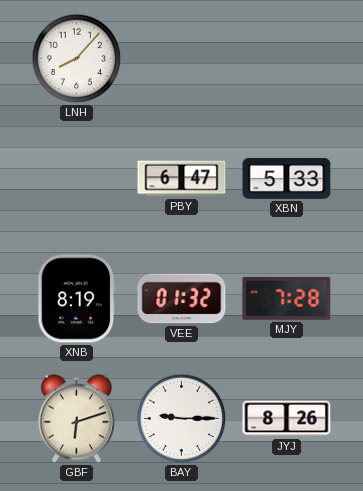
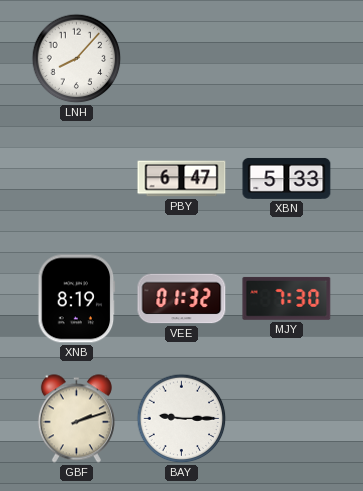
MJY: 7:28 -> 7:30
GBF: 6:12 -> 2:12
JYJ: 8:26 -> none
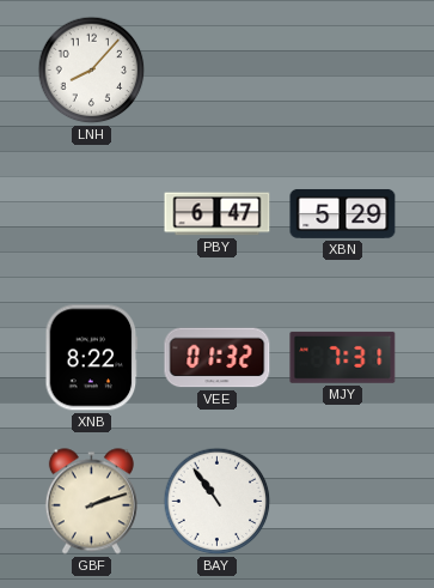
XBN: 5:33 -> 5:29
XNB: 8:19 -> 8:22
MJY: 7:30 -> 7:31
BAY: 9:15 -> 10:54
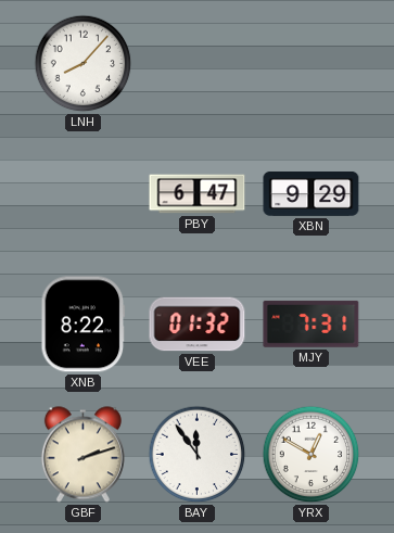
XBN: 5:29 -> 9:29
BAY: 10:54 -> 11:54
YRX: none -> 12:50
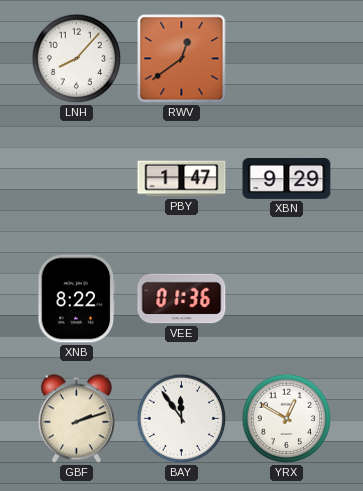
RWV: none -> 12:39
PBY: 6:47 -> 1:47
VEE: 01:32 -> 01:36
MJY: 7:31 -> none
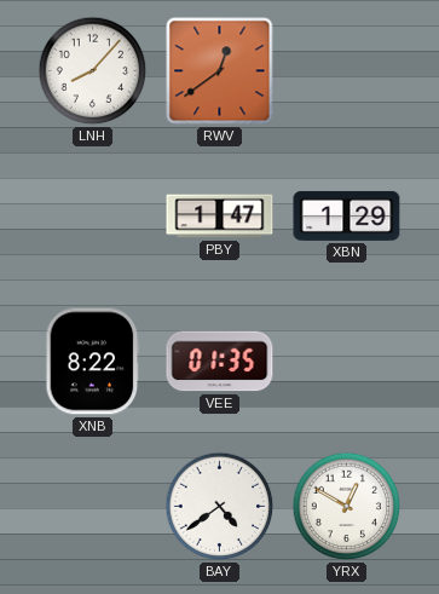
XBN: 9:29 -> 1:29
VEE: 01:36 -> 01:35
GBF: 2:12 -> none
BAY: 11:54 -> 4:39
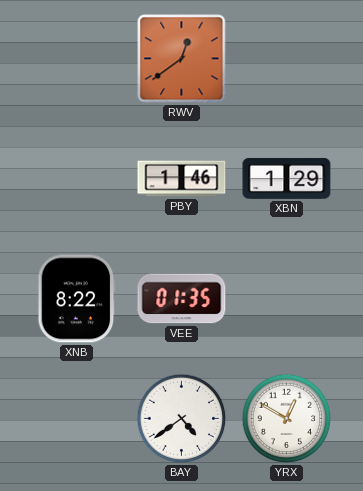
LNH: 8:07 -> none
PBY: 1:47 -> 1:46
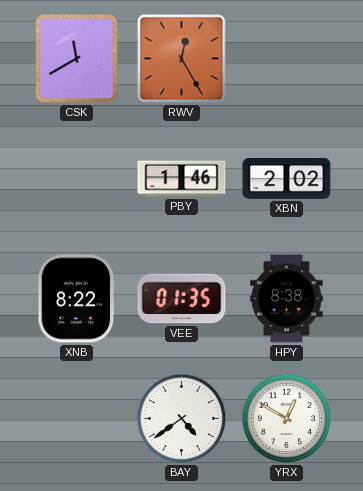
CSK: none -> 11:40
RWV: 12:39 -> 12:25
XBN: 1:29 -> 2:02
HPY: none -> 8:38
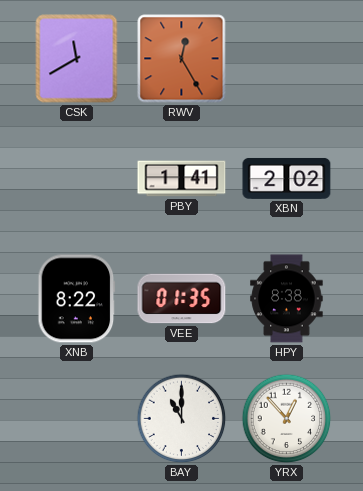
PBY: 1:46 -> 1:41
BAY: 4:39 -> 11:00
YRX: 12:50 -> 12:53
